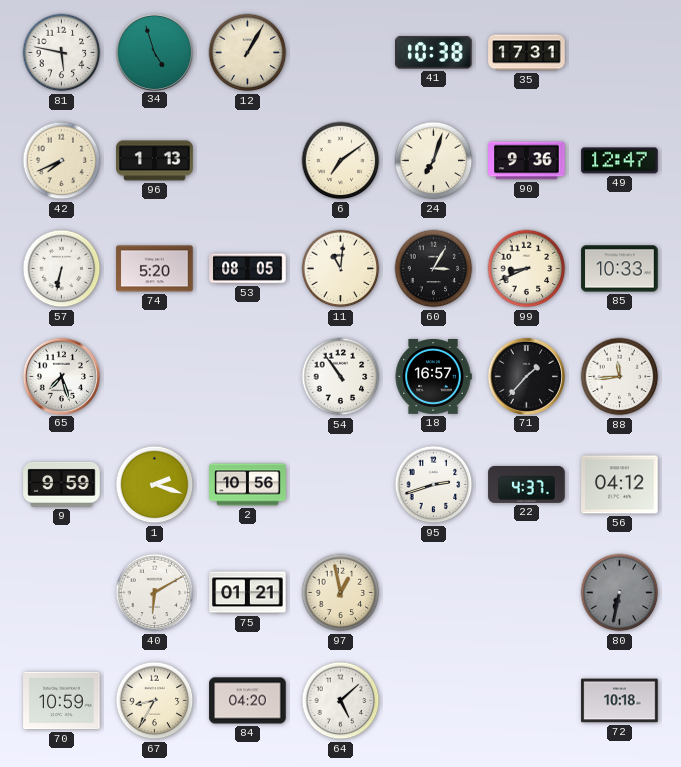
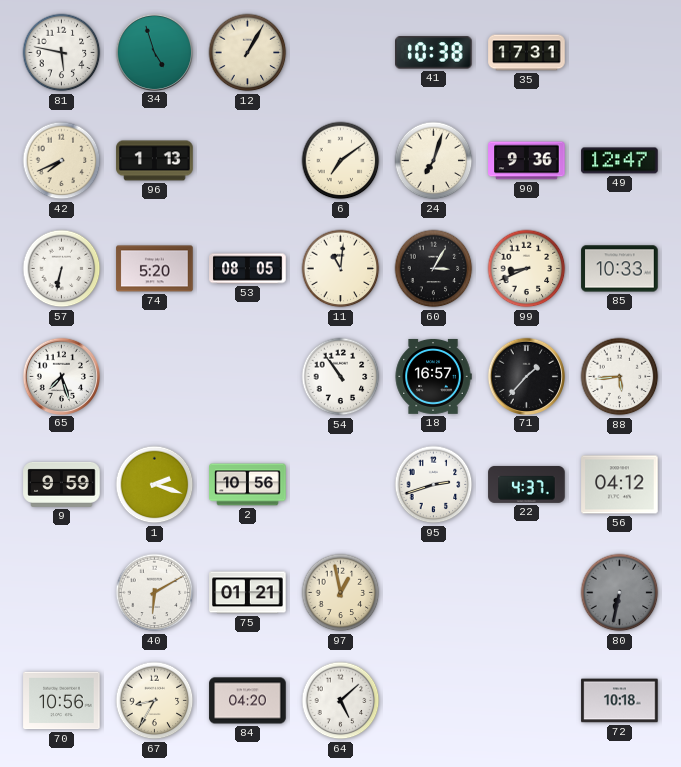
88: 11:44 -> 5:44
70: 10:59 -> 10:56
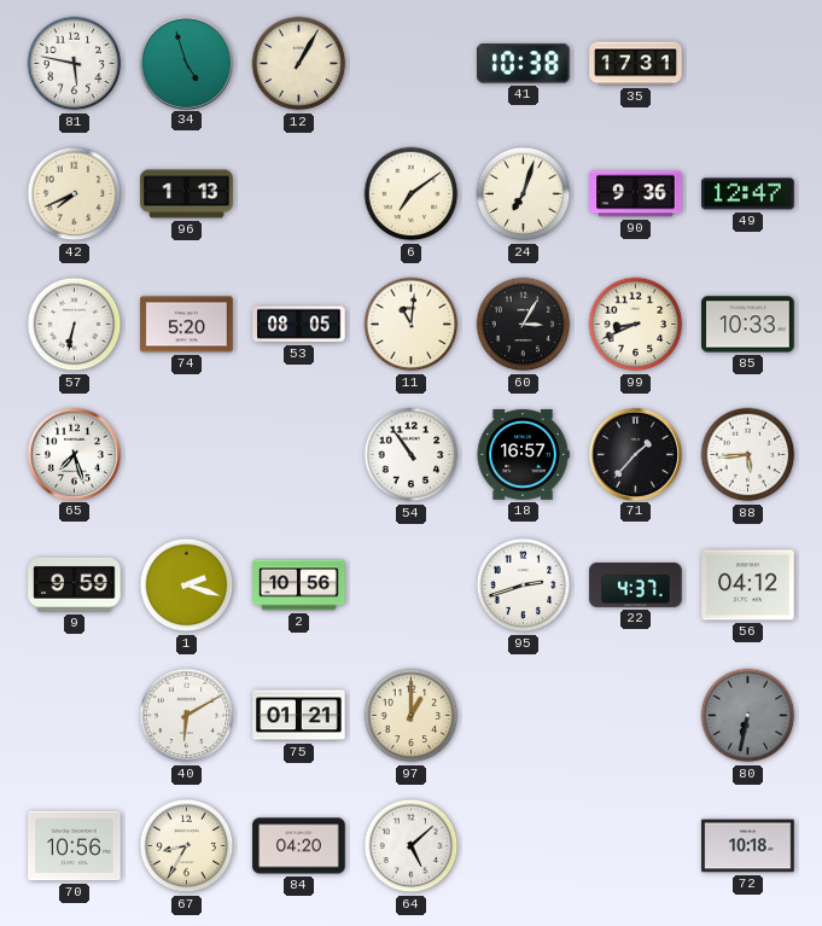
97: 12:58 -> 1:00
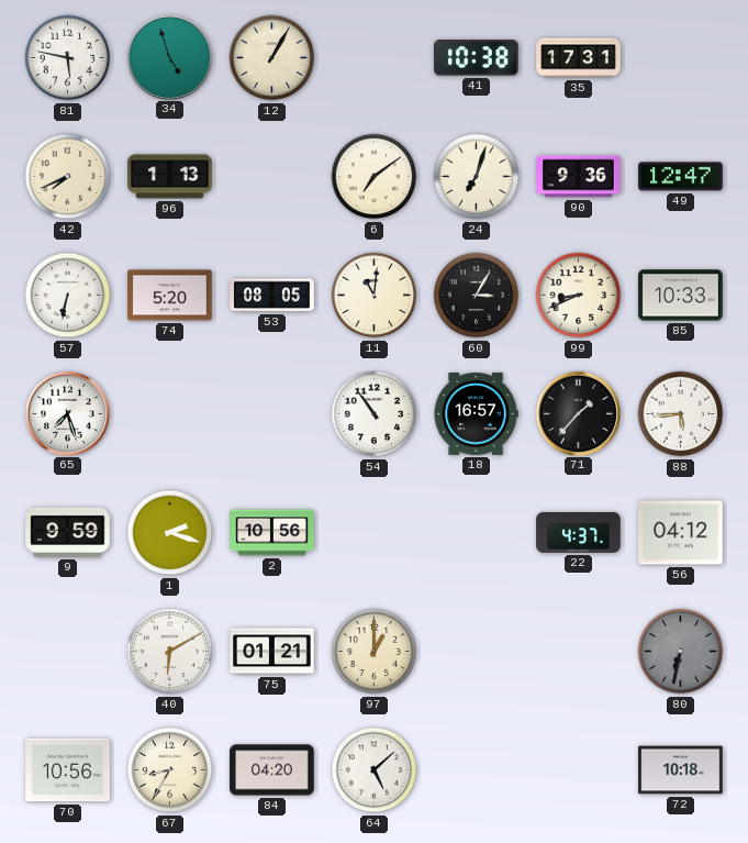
95: 2:42 -> none
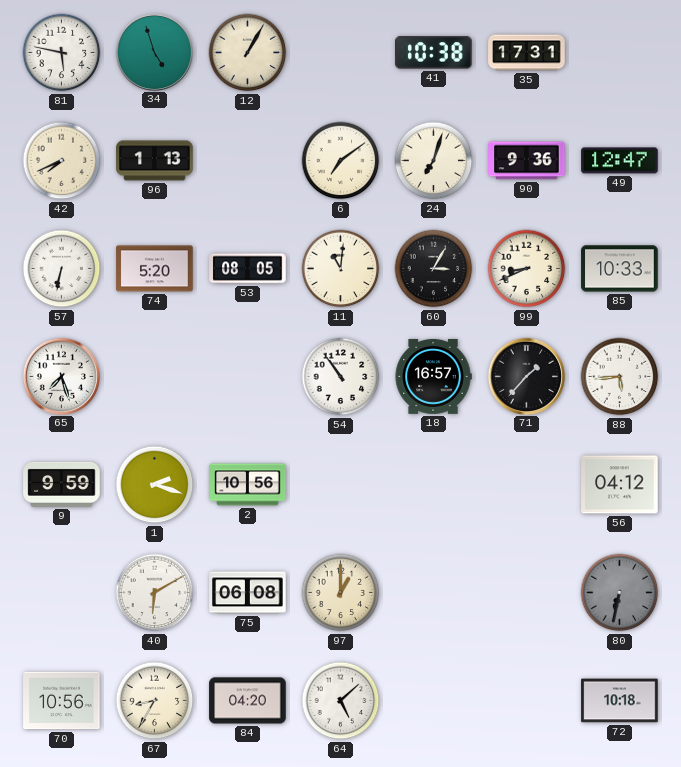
22: 4:37 -> none
75: 01:21 -> 06:08
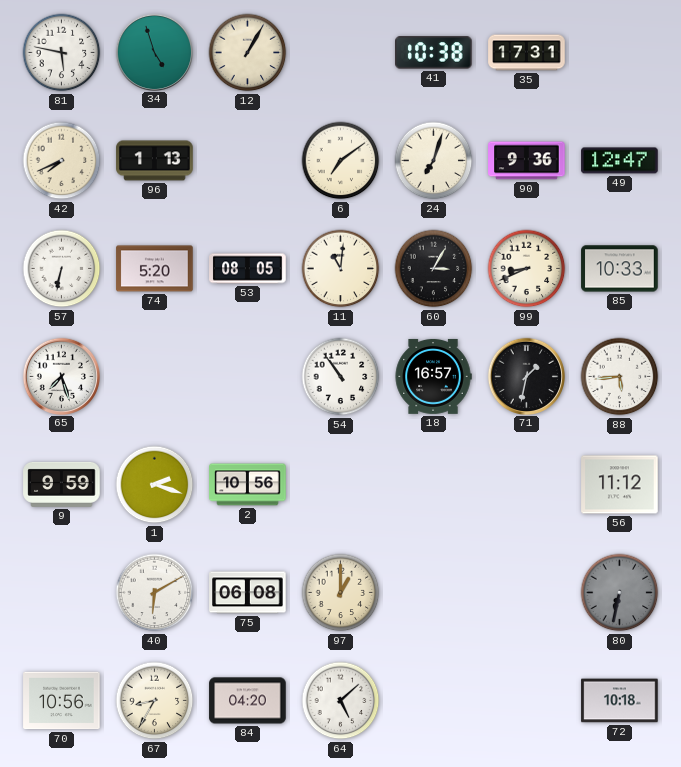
71: 1:37 -> 1:32
56: 04:12 -> 11:12
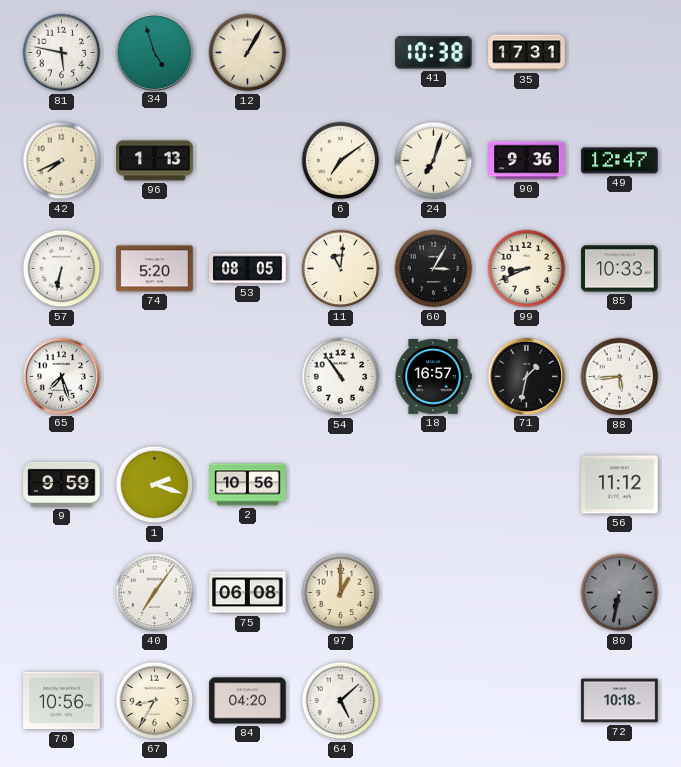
40: 6:10 -> 7:06
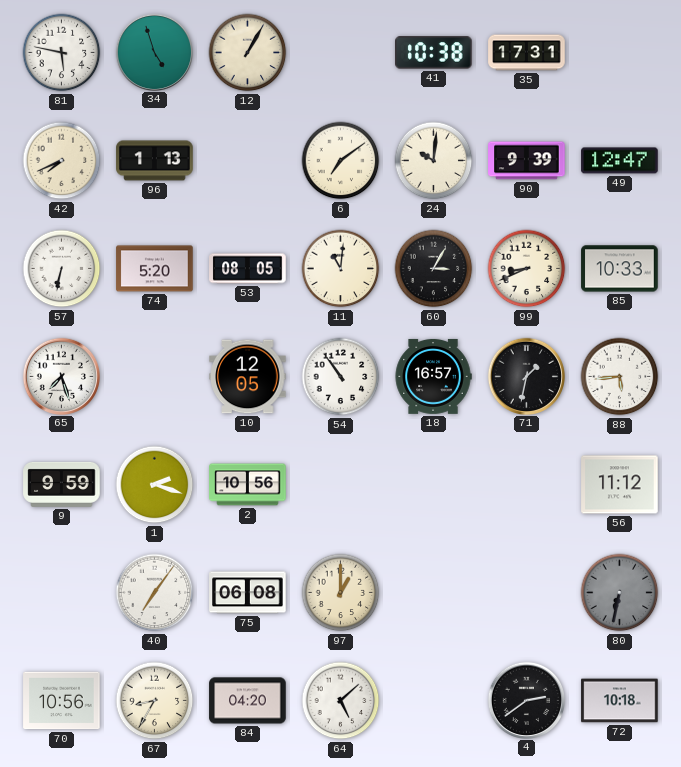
24: 7:03 -> 10:01
90: 9:36 -> 9:39
10: none -> 12:05
4: none -> 2:39
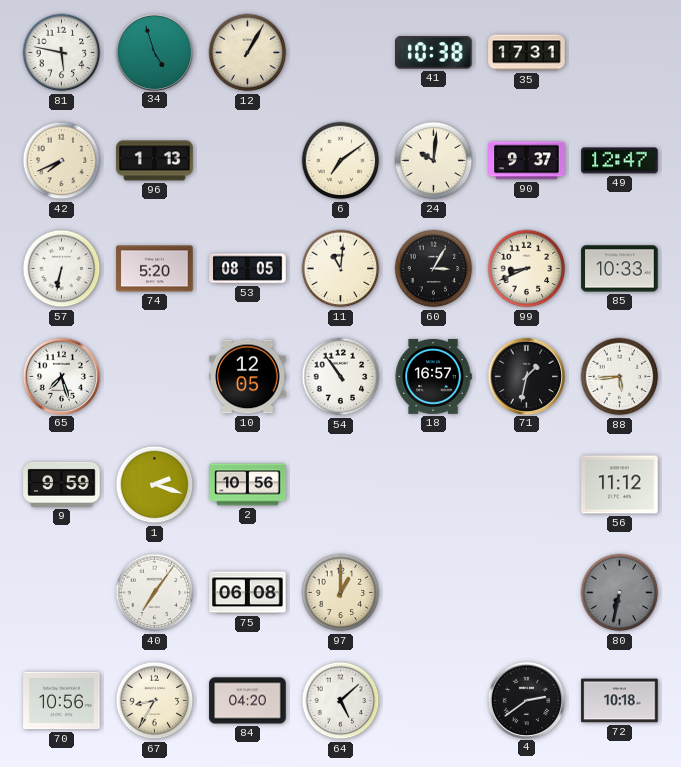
90: 9:39 -> 9:37
